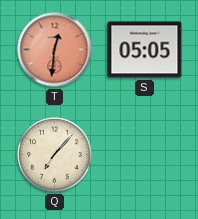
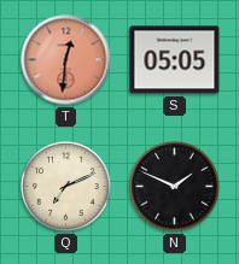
Q: 7:07 -> 7:11
N: none -> 1:49
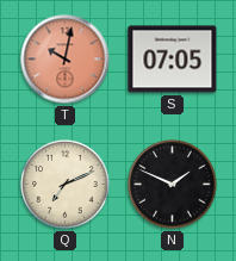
T: 12:31 -> 10:02
S: 05:05 -> 07:05
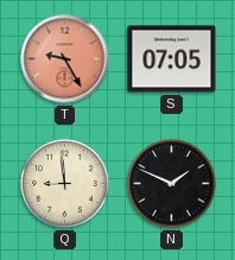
T: 10:02 -> 9:25
Q: 7:11 -> 8:59
